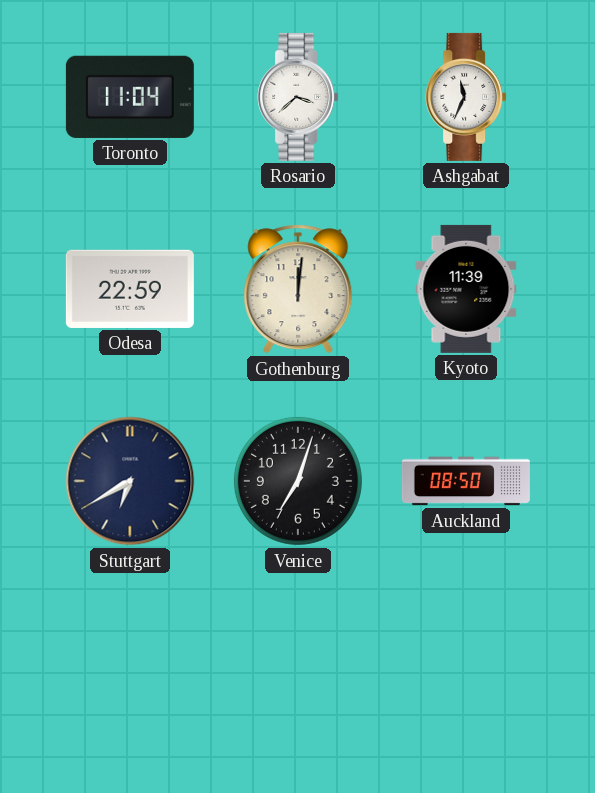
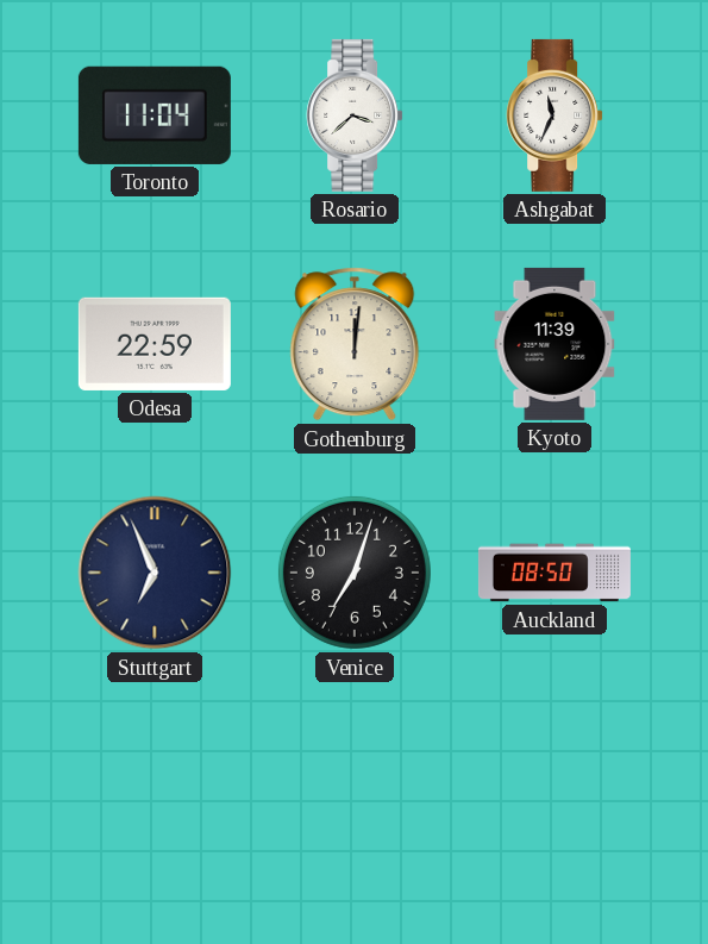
Stuttgart: 6:40 -> 6:56
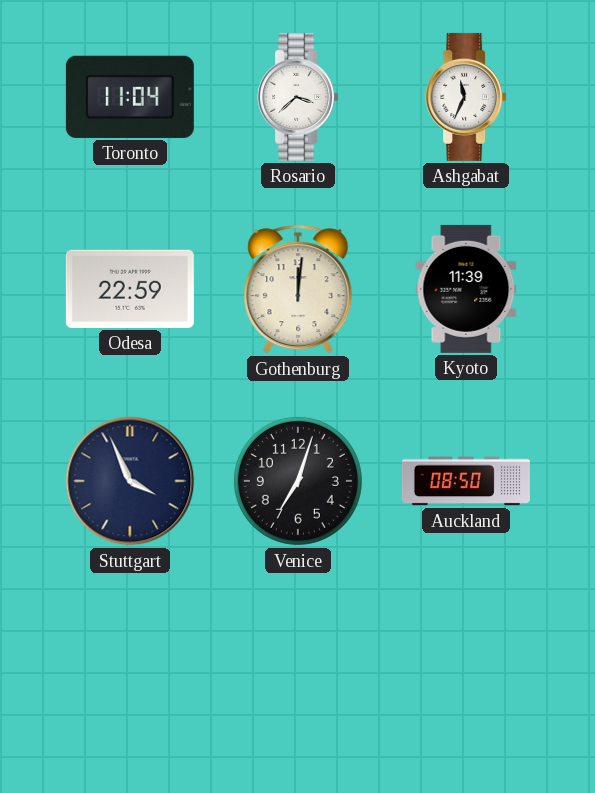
Stuttgart: 6:56 -> 3:56
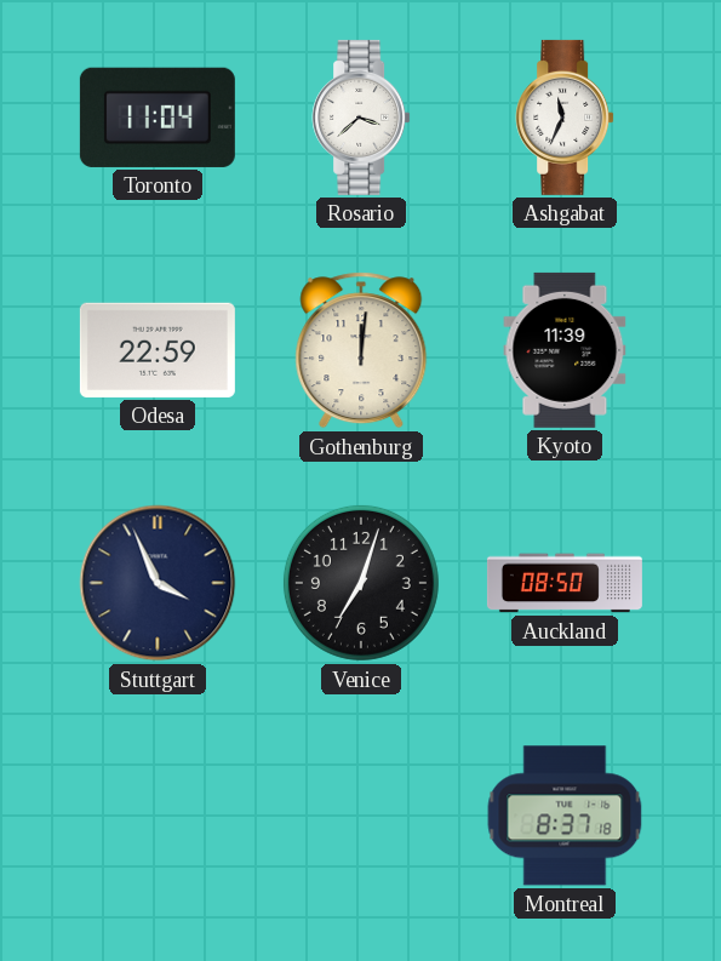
Montreal: none -> 8:37
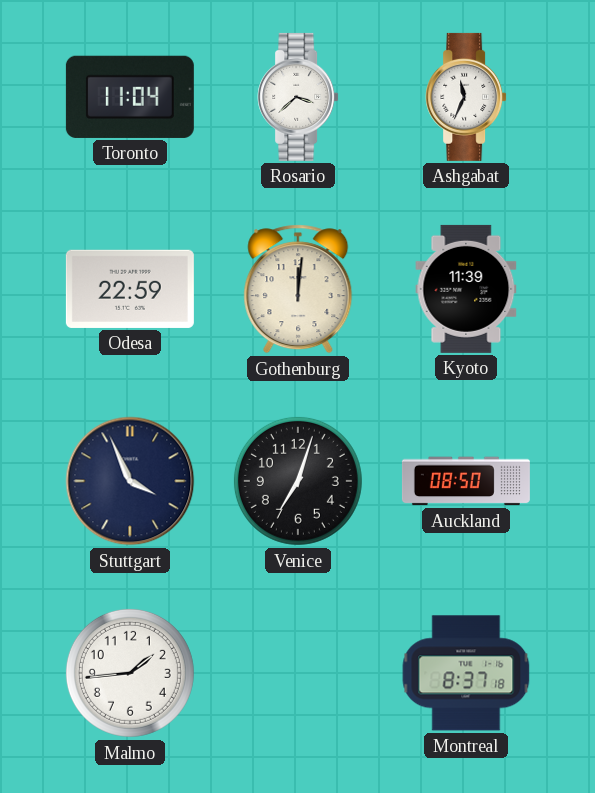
Malmo: none -> 1:44
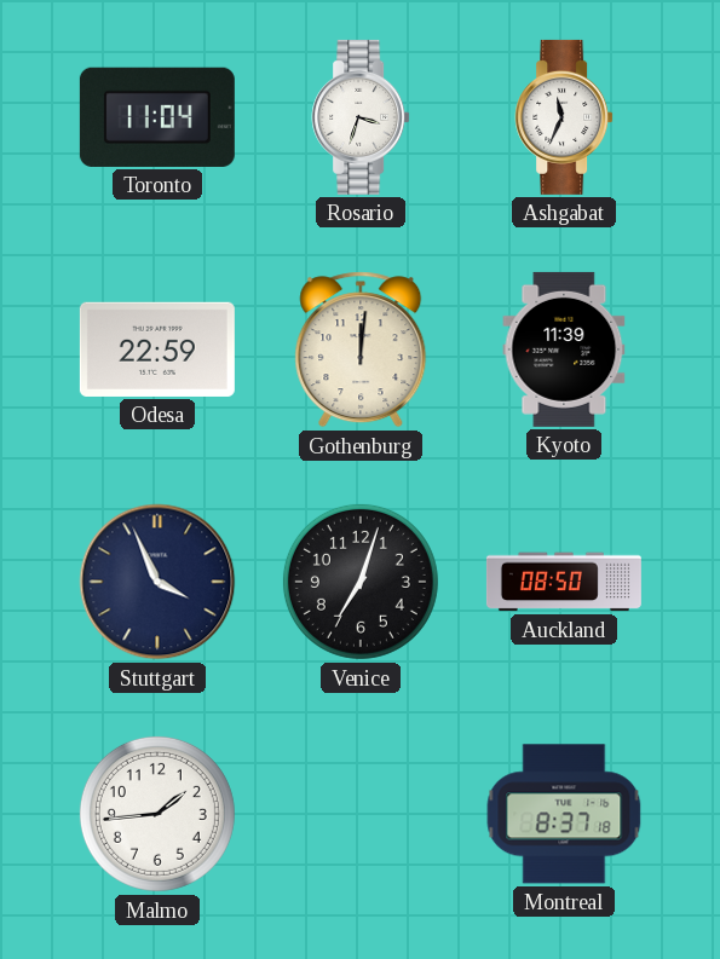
Rosario: 3:38 -> 3:33
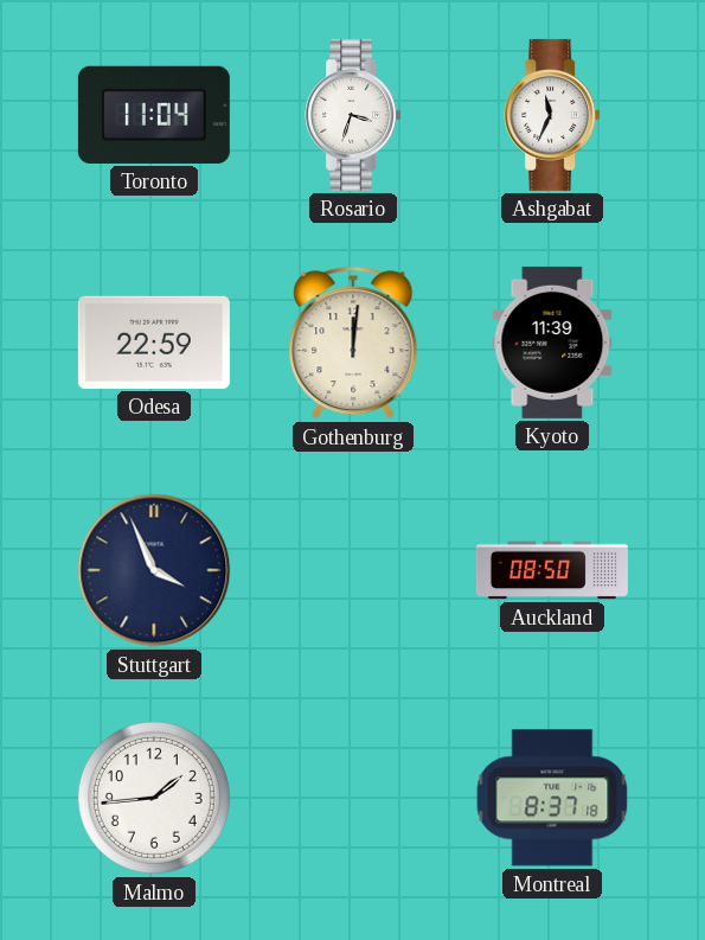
Venice: 7:03 -> none
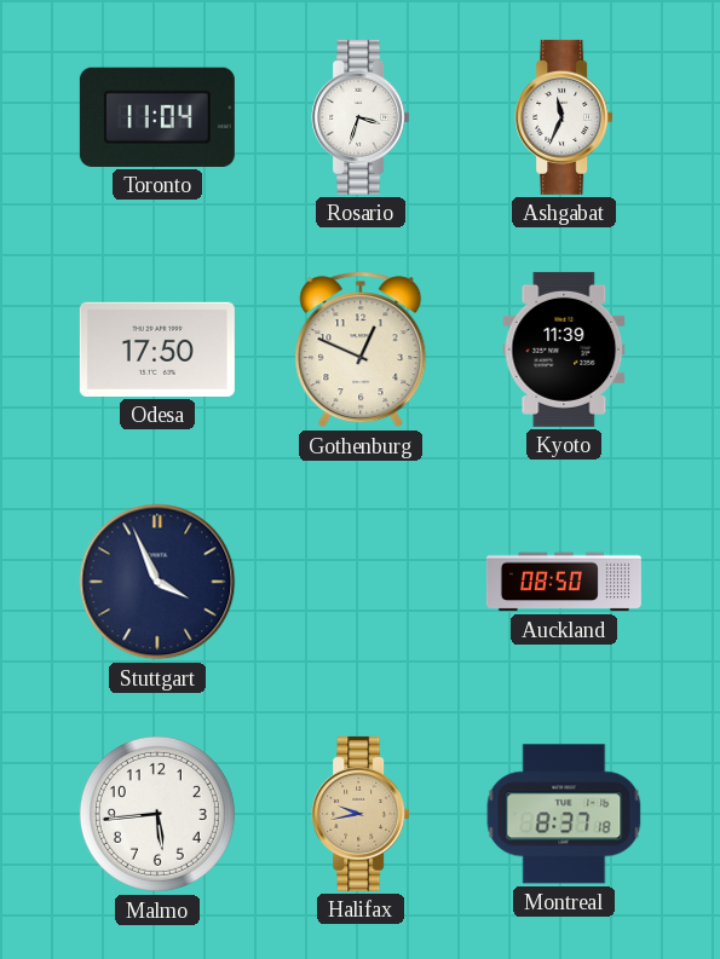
Odesa: 22:59 -> 17:50
Gothenburg: 12:01 -> 12:49
Malmo: 1:44 -> 5:44
Halifax: none -> 9:43
